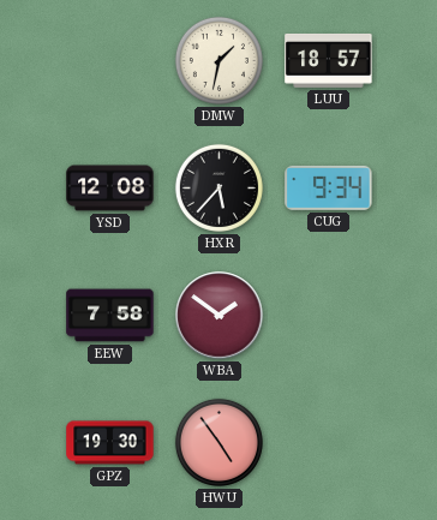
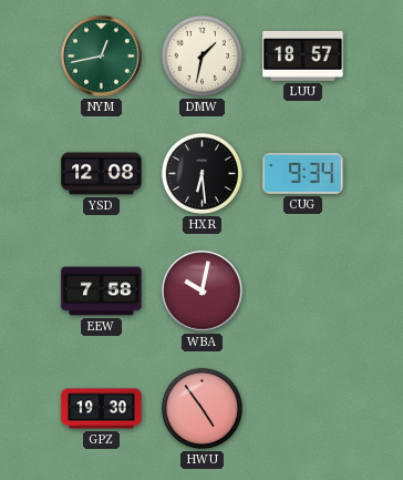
NYM: none -> 12:43
HXR: 5:37 -> 6:29
WBA: 1:51 -> 10:02
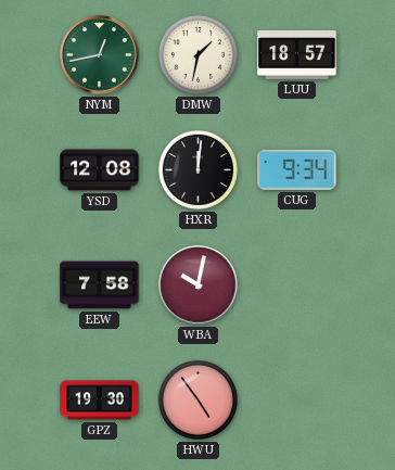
HXR: 6:29 -> 12:01
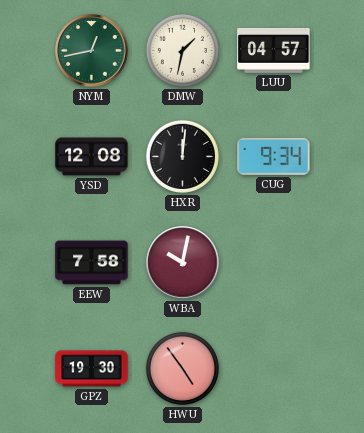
LUU: 18:57 -> 04:57
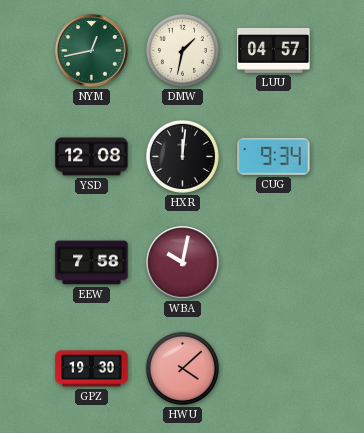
HWU: 4:54 -> 4:08
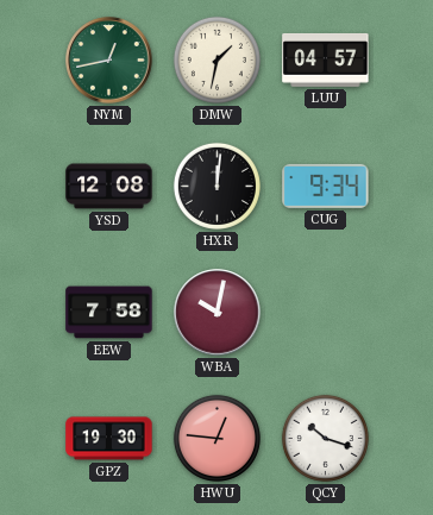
HWU: 4:08 -> 12:46
QCY: none -> 10:18
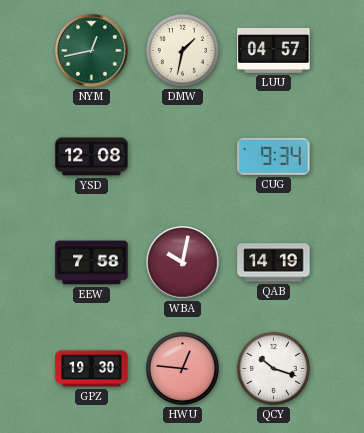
HXR: 12:01 -> none
QAB: none -> 14:19
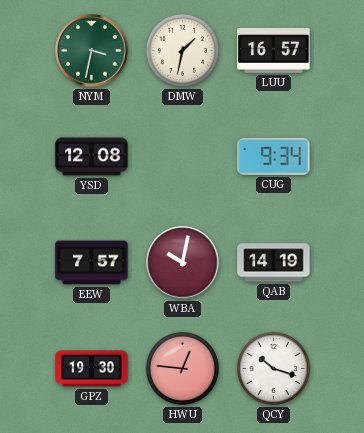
NYM: 12:43 -> 3:32
LUU: 04:57 -> 16:57
EEW: 7:58 -> 7:57
